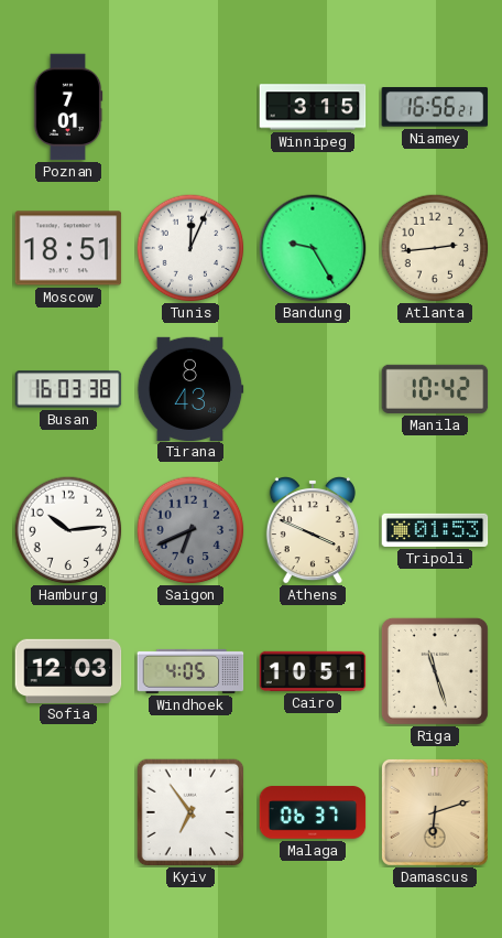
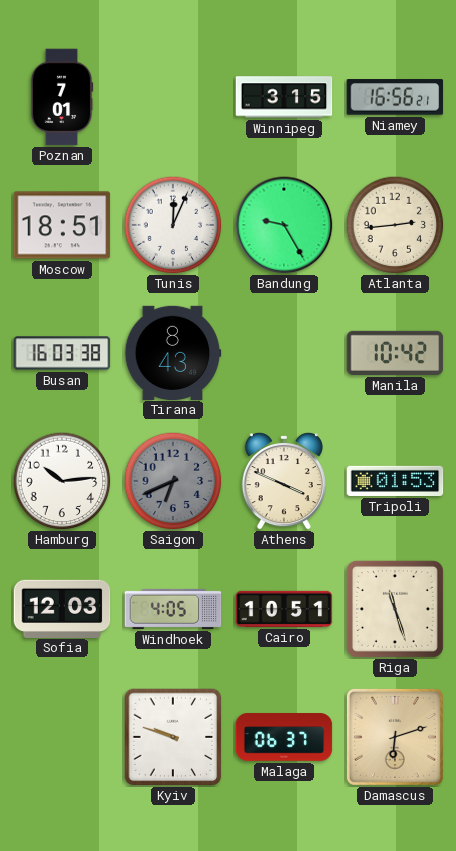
Kyiv: 6:54 -> 9:48
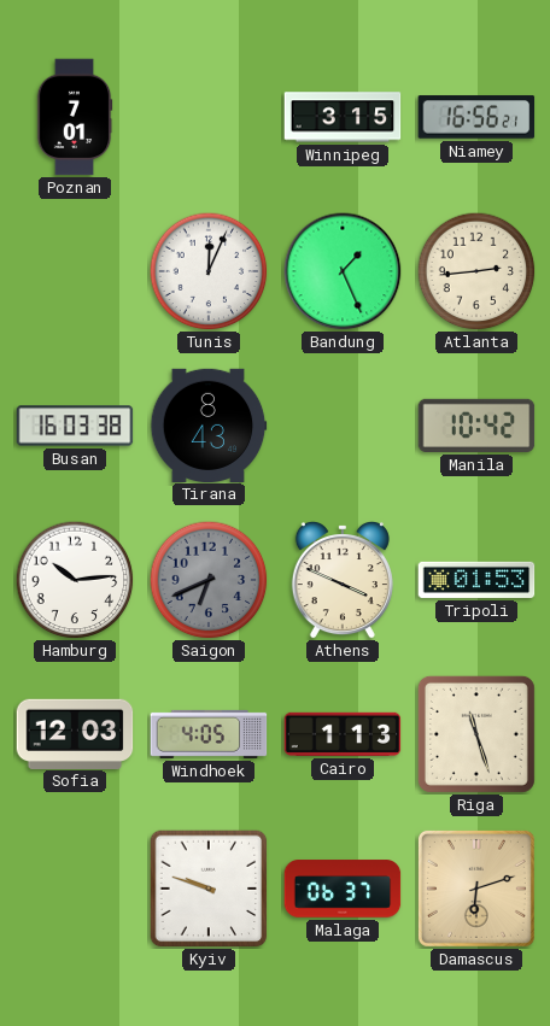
Moscow: 18:51 -> none
Bandung: 9:25 -> 1:26
Cairo: 10:51 -> 1:13
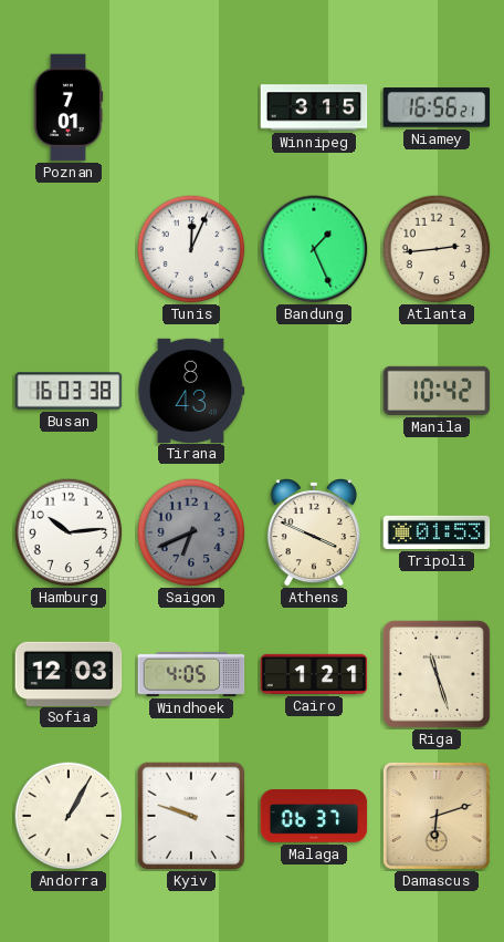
Cairo: 1:13 -> 1:21
Andorra: none -> 1:05
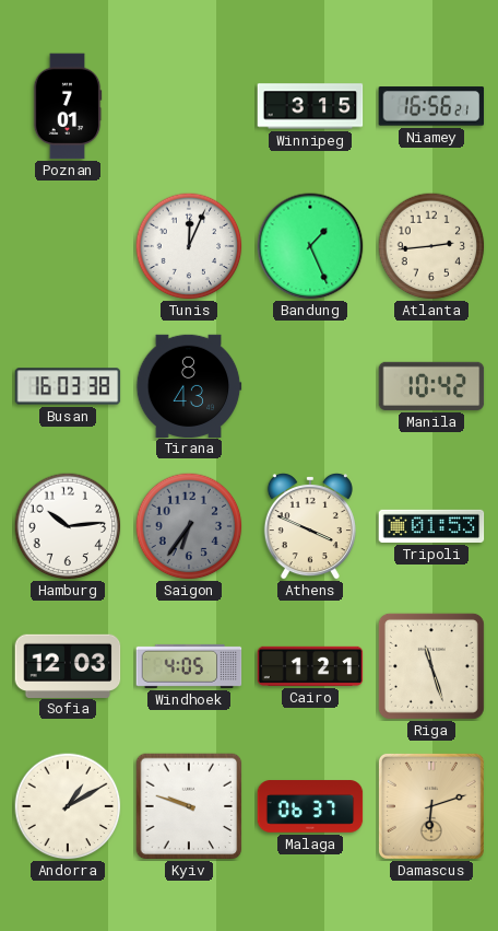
Saigon: 6:41 -> 6:36
Andorra: 1:05 -> 1:10
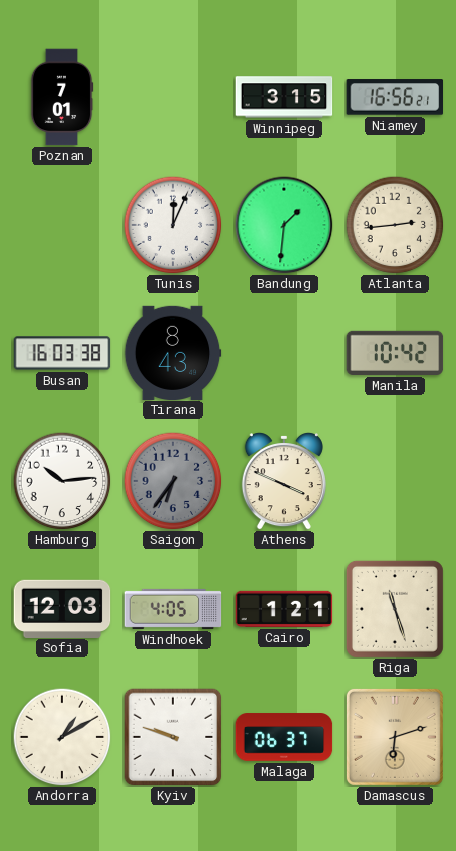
Bandung: 1:26 -> 1:31
Tripoli: 01:53 -> none
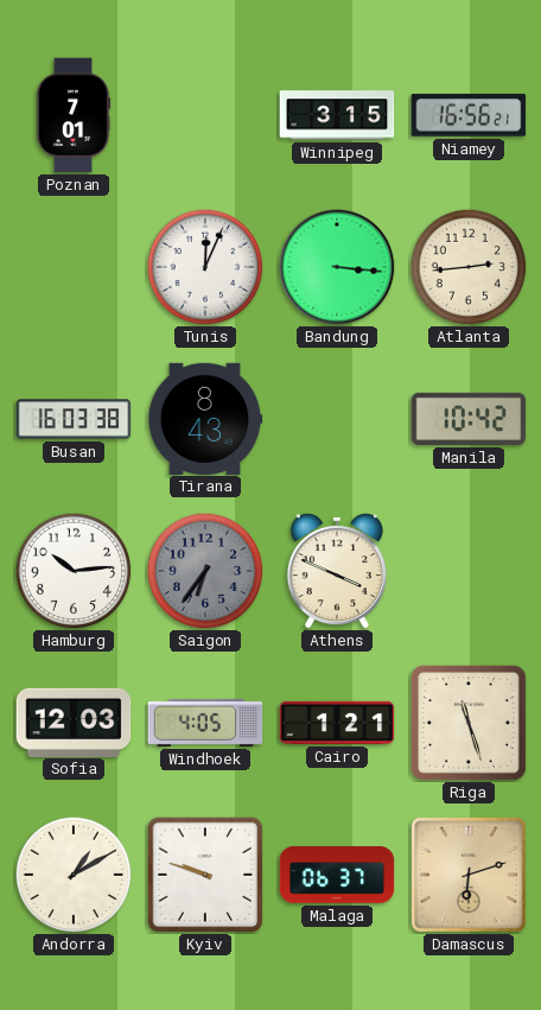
Bandung: 1:31 -> 3:16
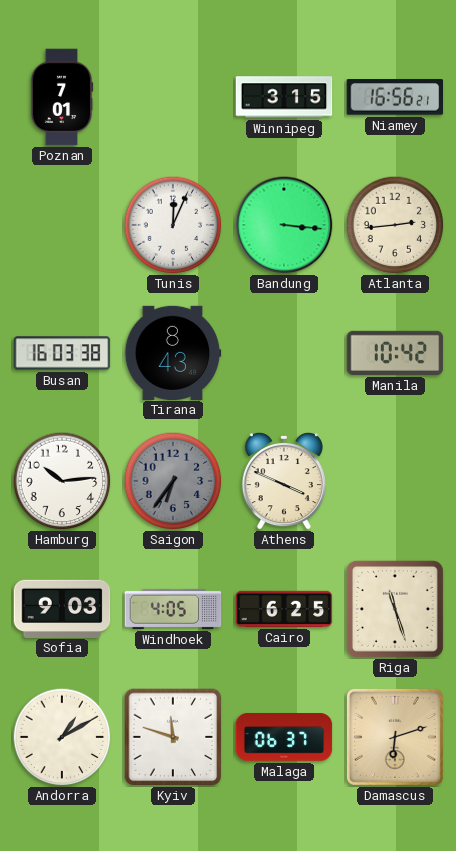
Sofia: 12:03 -> 9:03
Cairo: 1:21 -> 6:25
Kyiv: 9:48 -> 11:48
